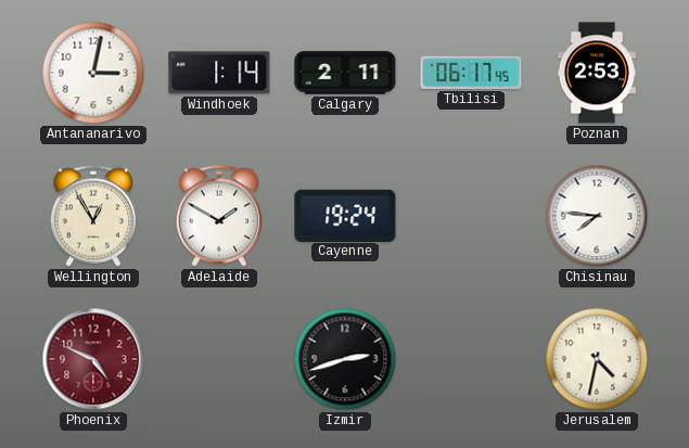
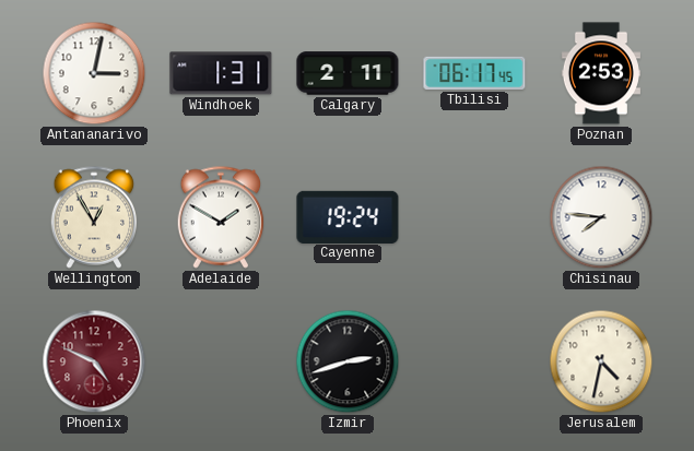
Windhoek: 1:14 -> 1:31
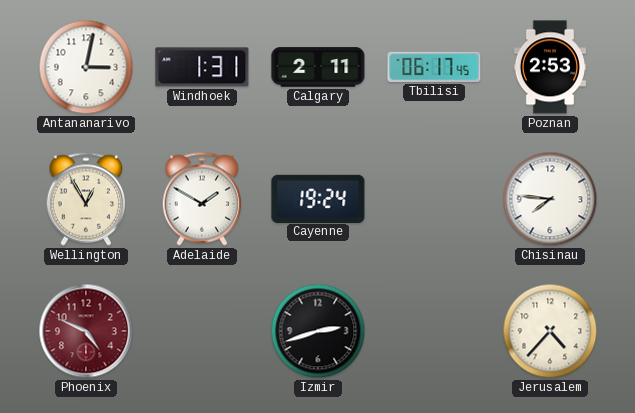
Jerusalem: 4:32 -> 4:37
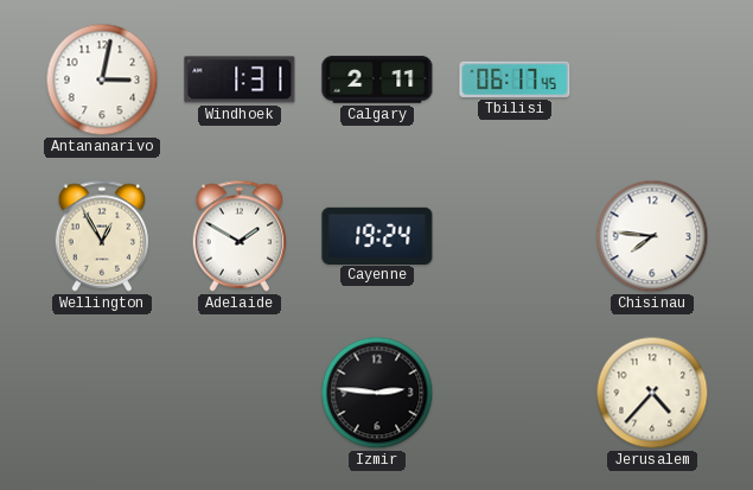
Poznan: 2:53 -> none
Phoenix: 4:49 -> none
Izmir: 2:42 -> 2:46
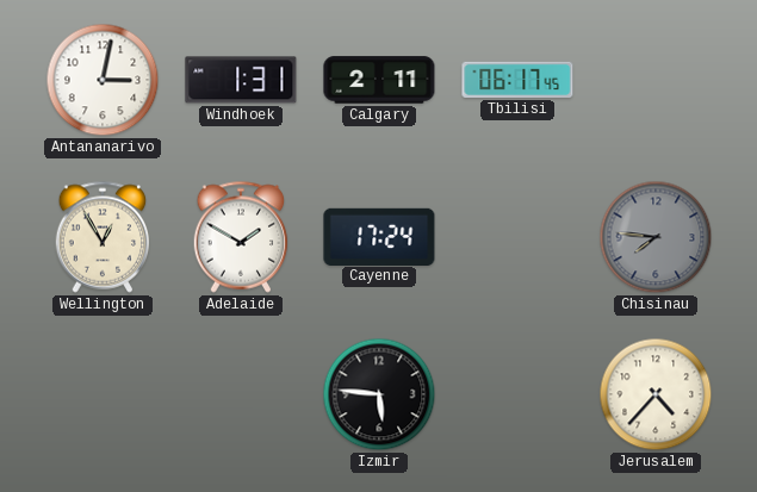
Cayenne: 19:24 -> 17:24
Chisinau dial: white -> grey
Izmir: 2:46 -> 5:46
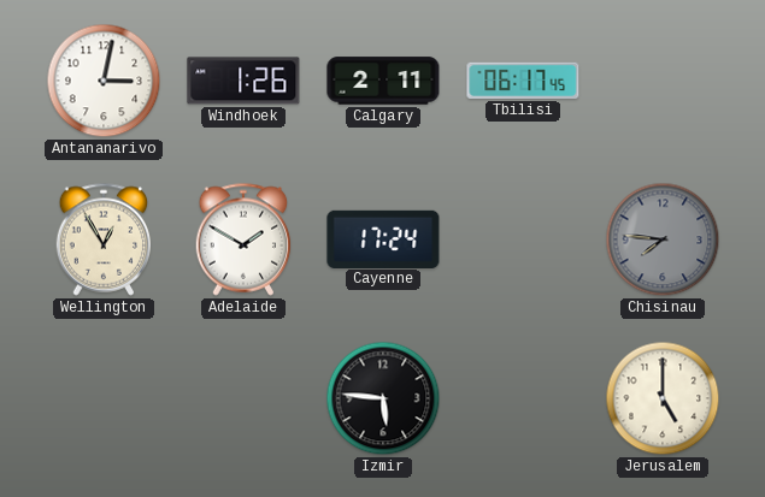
Windhoek: 1:31 -> 1:26
Jerusalem: 4:37 -> 5:00
